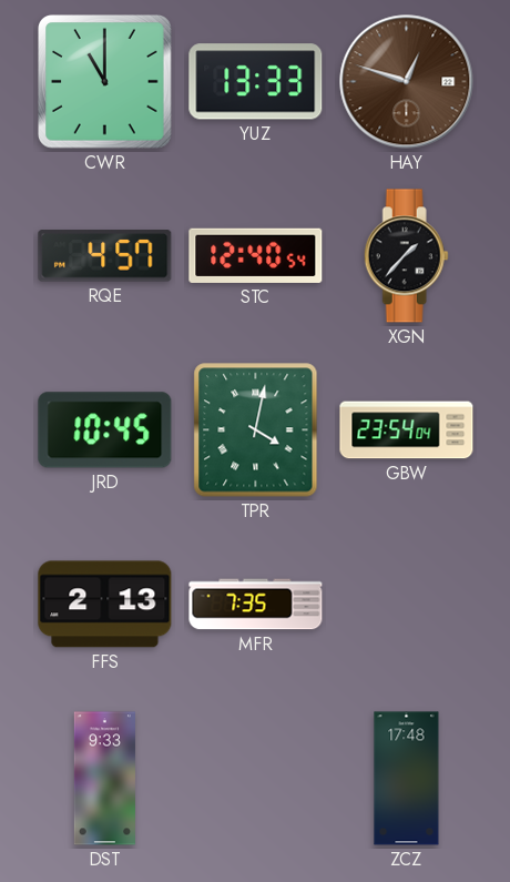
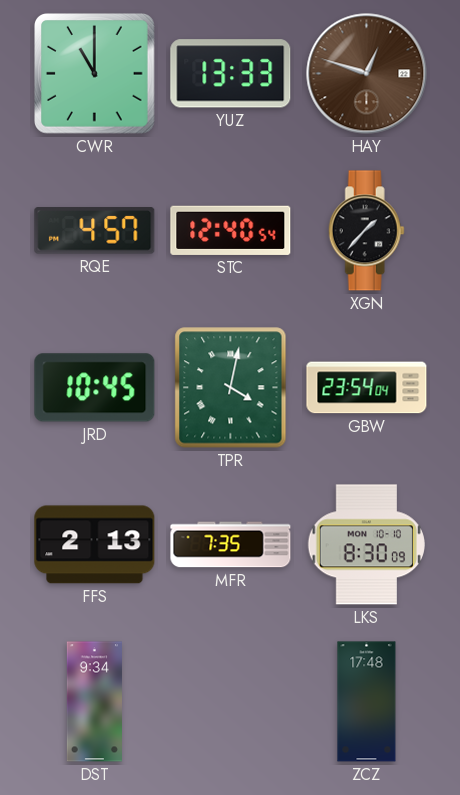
LKS: none -> 8:30
DST: 9:33 -> 9:34
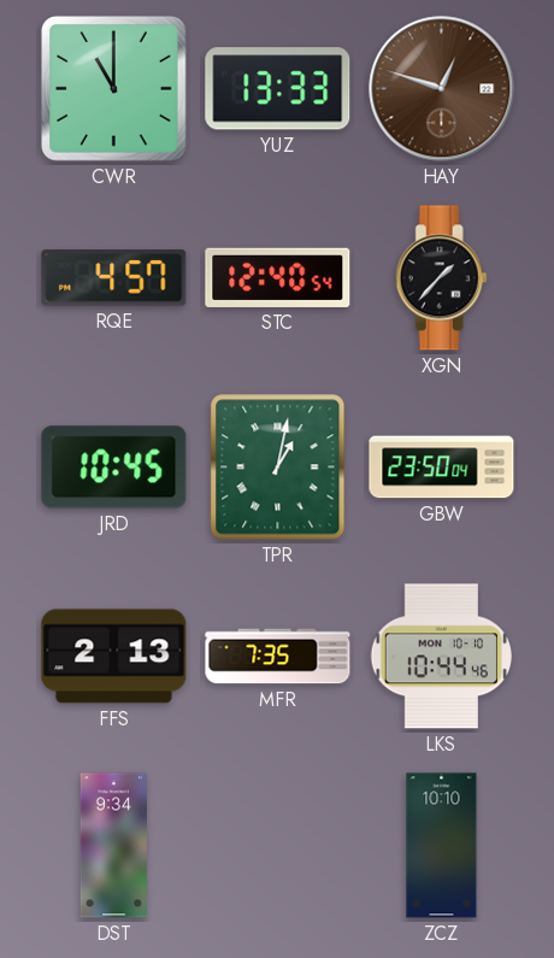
TPR: 4:02 -> 1:02
GBW: 23:54 -> 23:50
LKS: 8:30 -> 10:44
ZCZ: 17:48 -> 10:10
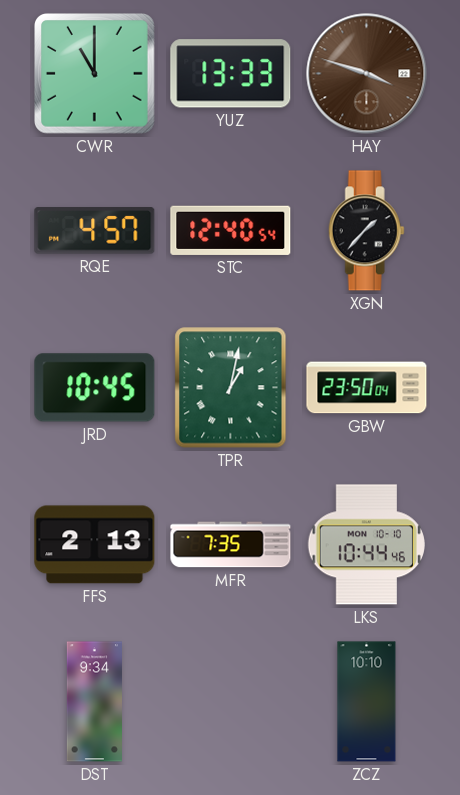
HAY: 12:48 -> 3:48
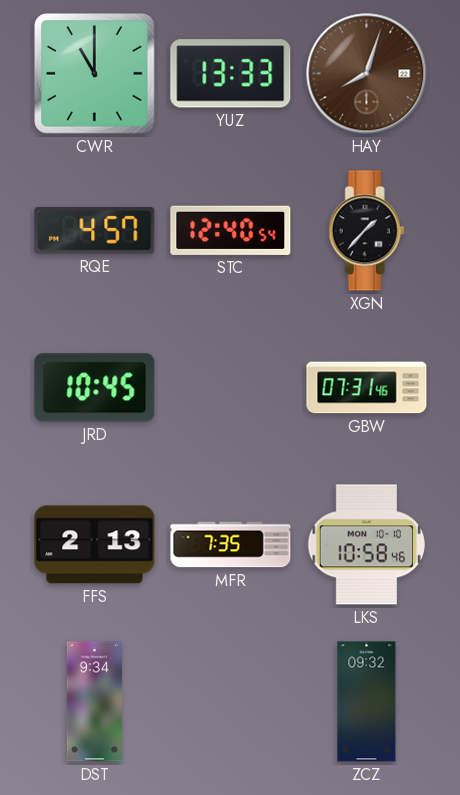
HAY: 3:48 -> 8:03
TPR: 1:02 -> none
GBW: 23:50 -> 07:31
LKS: 10:44 -> 10:58
ZCZ: 10:10 -> 09:32
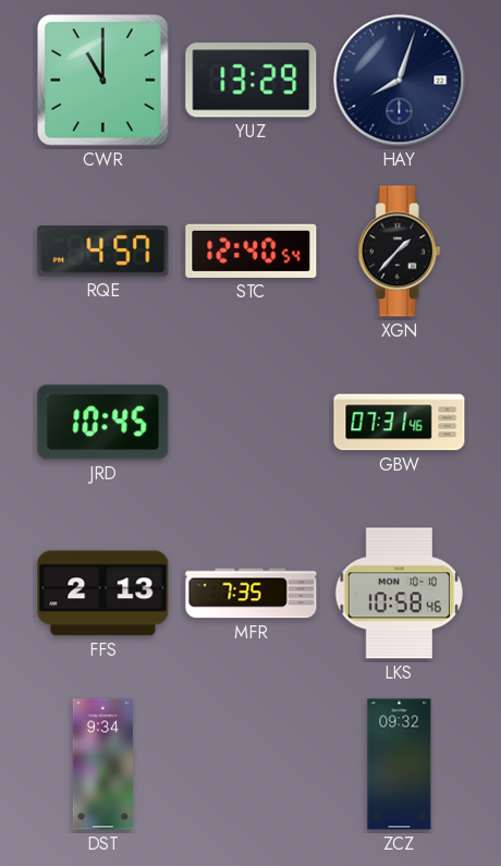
YUZ: 13:33 -> 13:29
HAY dial: brown -> navy
